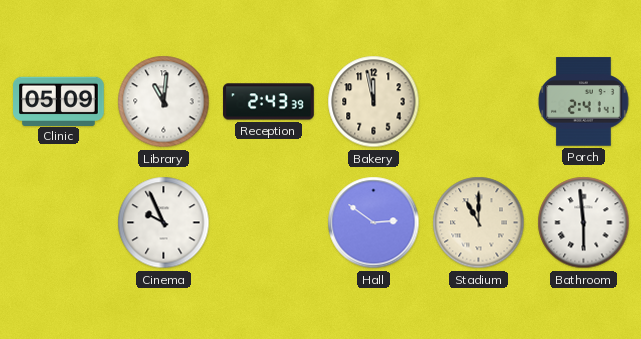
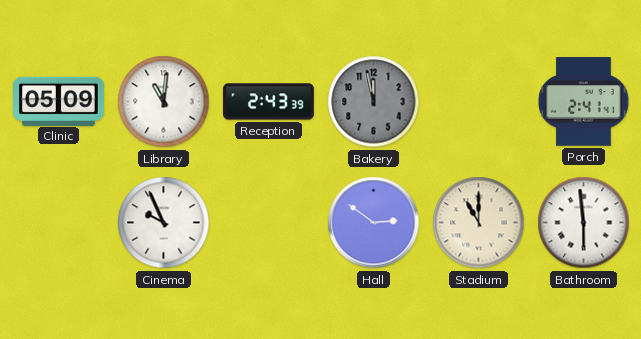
Bakery dial: cream -> grey
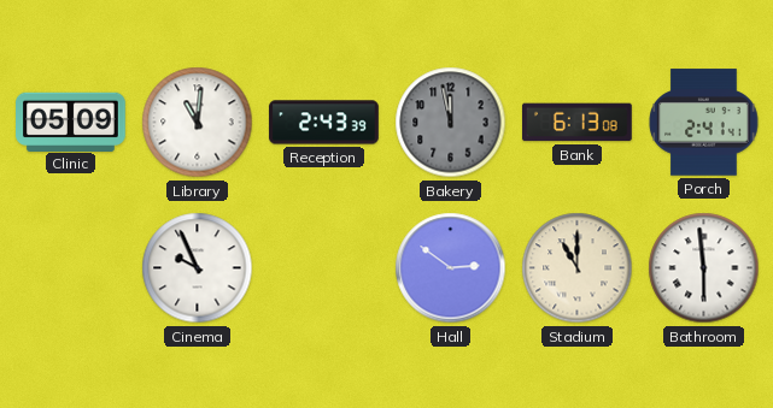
Bank: none -> 6:13
